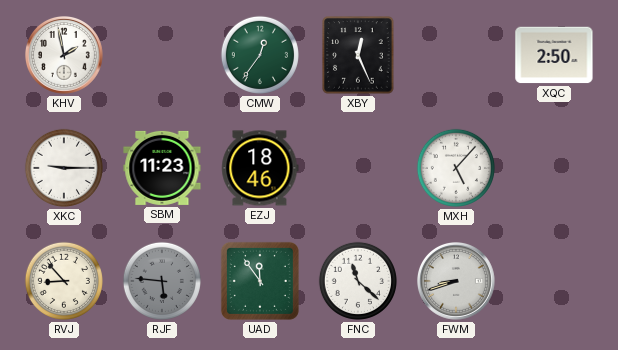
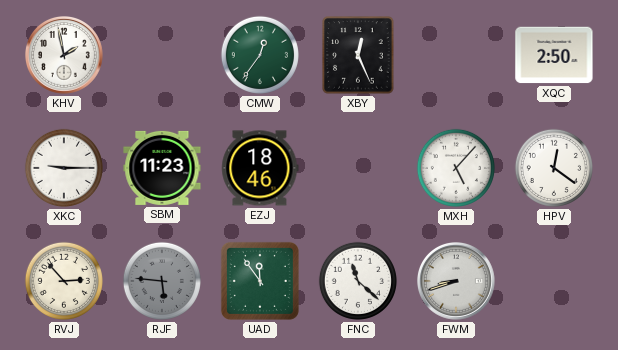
HPV: none -> 12:21
RVJ: 8:53 -> 2:53
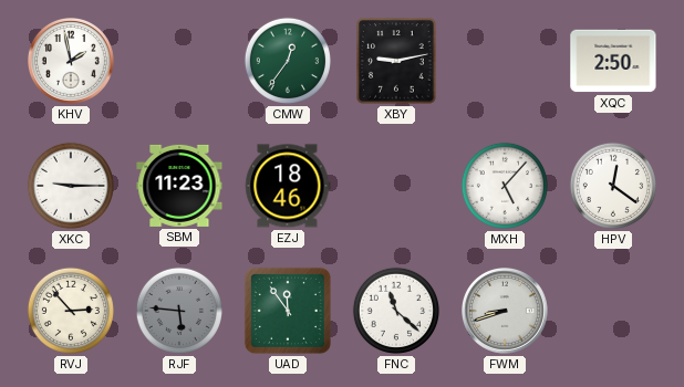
XBY: 12:26 -> 9:13
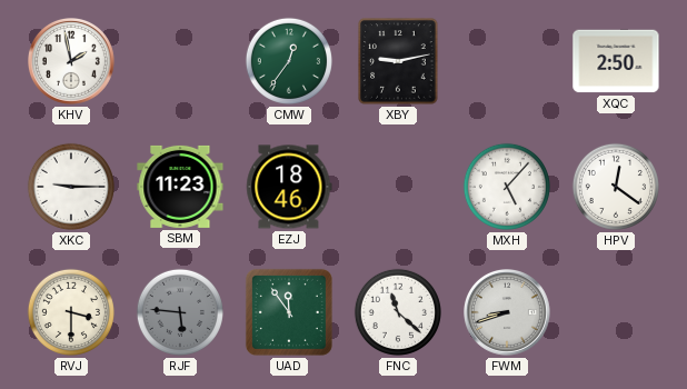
RVJ: 2:53 -> 3:30
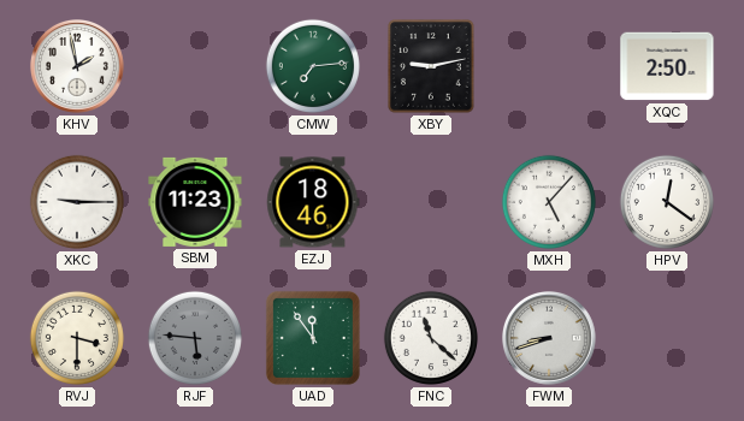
CMW: 12:36 -> 7:14
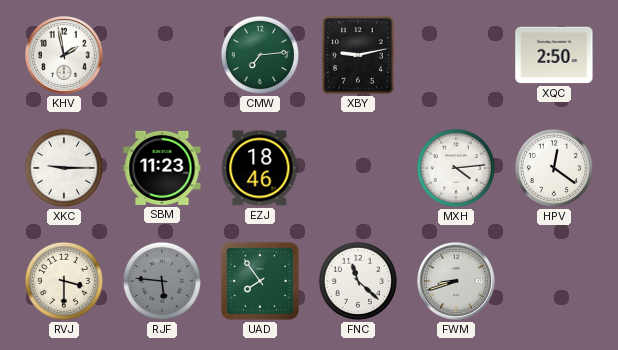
MXH: 5:07 -> 4:14
UAD: 11:54 -> 7:54
